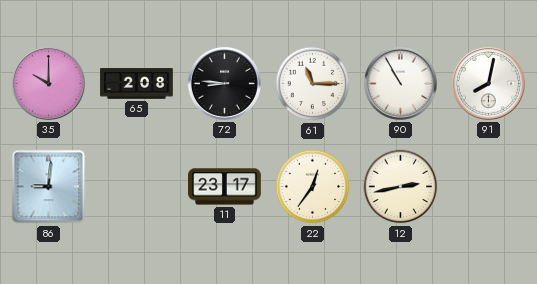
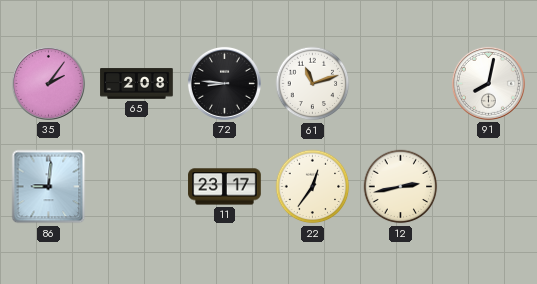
35: 10:00 -> 2:06
61: 11:15 -> 11:12
90: 10:55 -> none
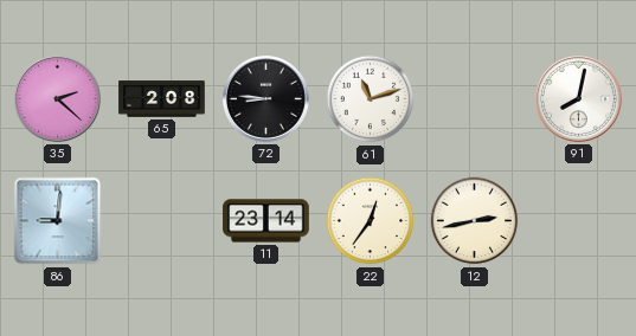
35: 2:06 -> 2:22
11: 23:17 -> 23:14
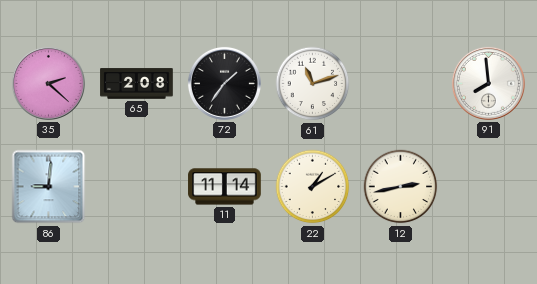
72: 8:46 -> 1:36
91: 8:02 -> 7:59
11: 23:14 -> 11:14
22: 12:36 -> 1:10
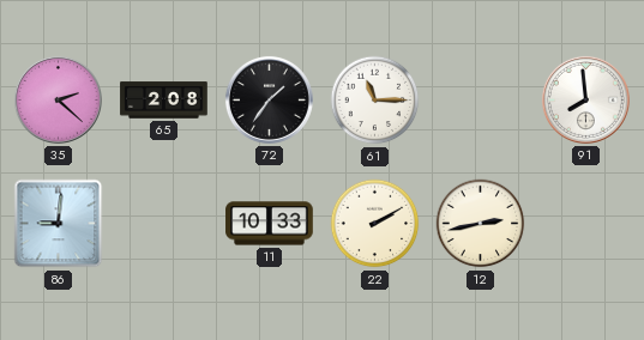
61: 11:12 -> 11:15
11: 11:14 -> 10:33
22: 1:10 -> 2:10
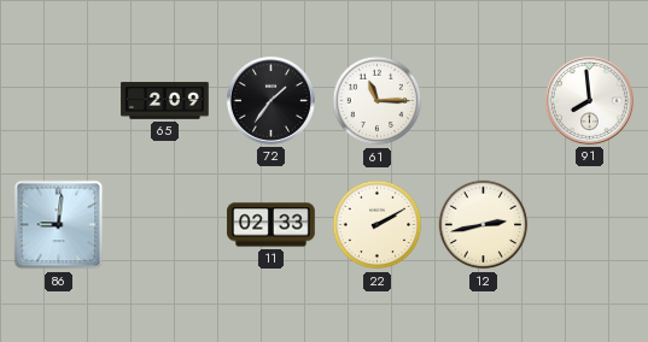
35: 2:22 -> none
65: 2:08 -> 2:09
11: 10:33 -> 02:33
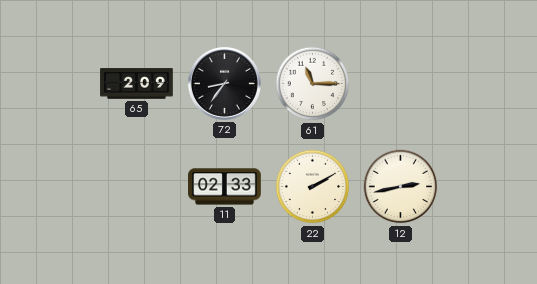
72: 1:36 -> 8:36
91: 7:59 -> none
86: 9:01 -> none
